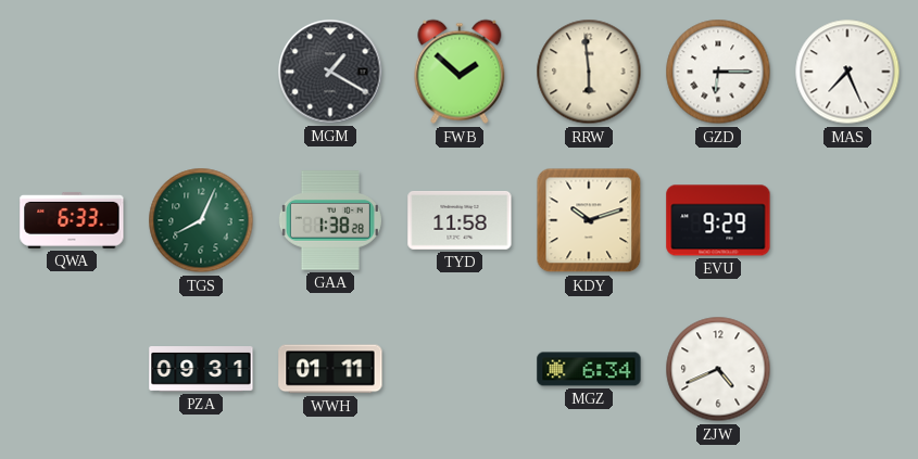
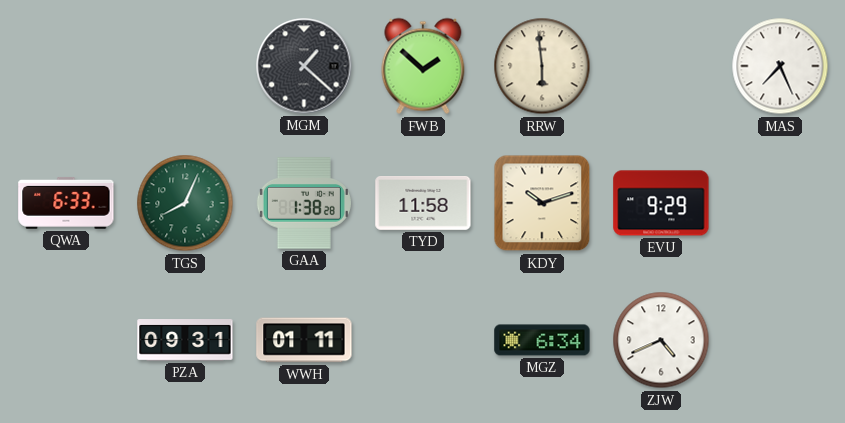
MGM: 1:20 -> 1:22
GZD: 6:15 -> none
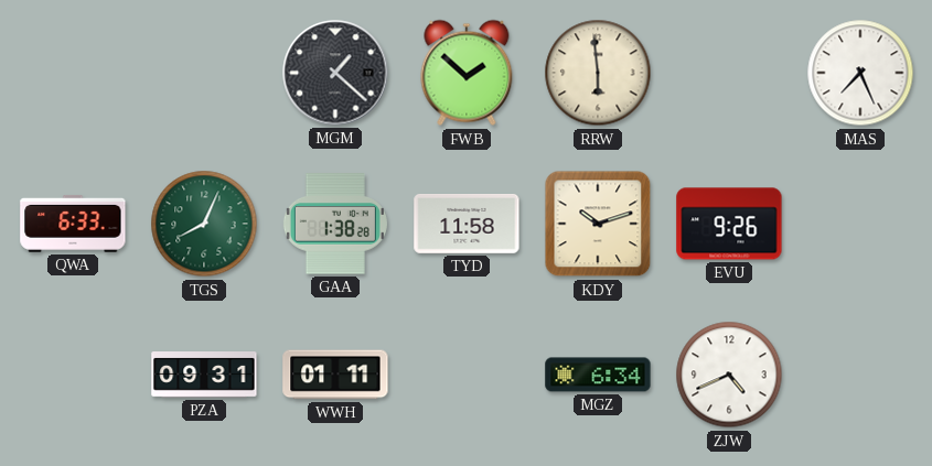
EVU: 9:29 -> 9:26
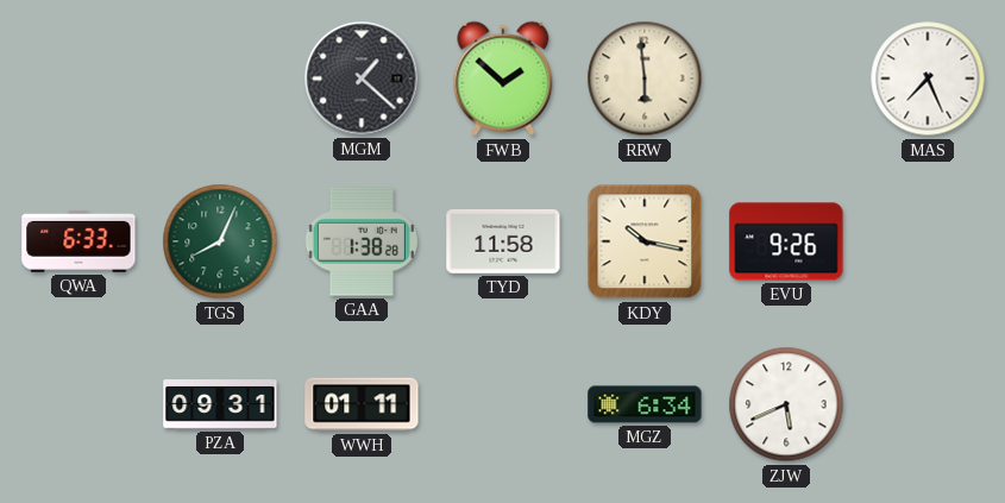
KDY: 10:12 -> 10:17
ZJW: 4:41 -> 5:41
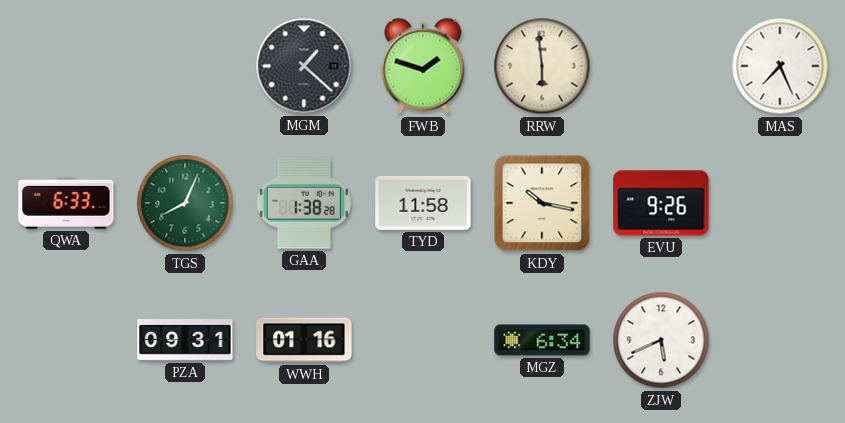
FWB: 1:52 -> 1:48
WWH: 01:11 -> 01:16
